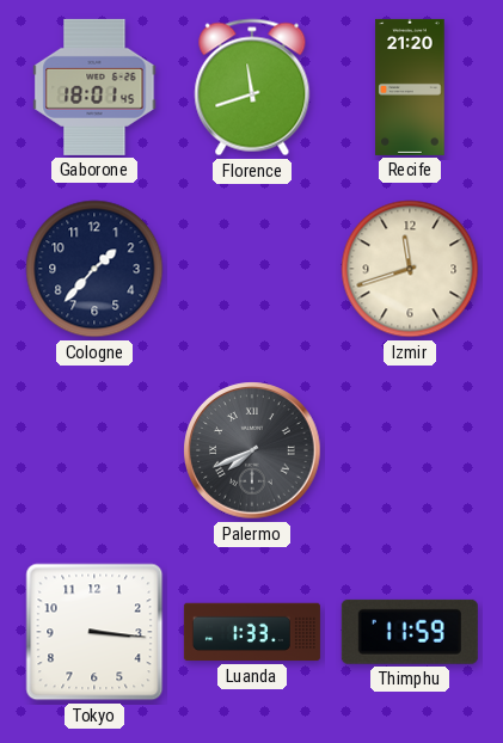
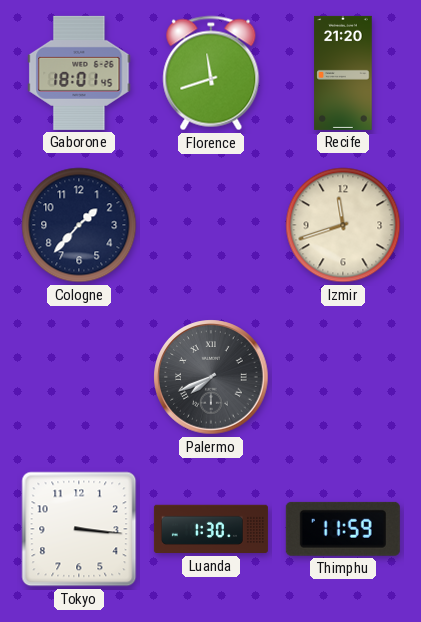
Luanda: 1:33 -> 1:30
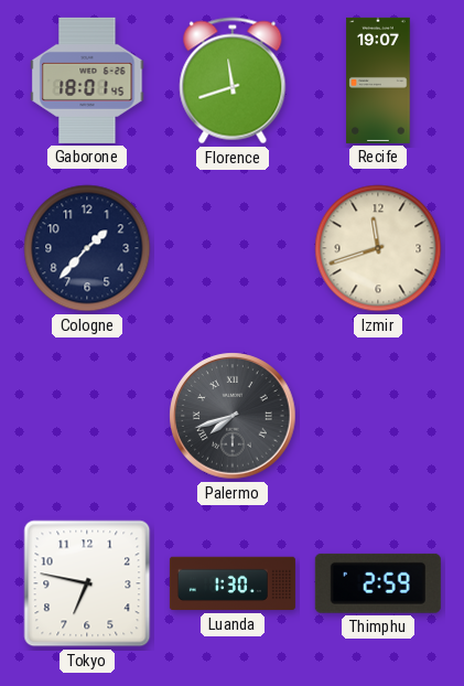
Recife: 21:20 -> 19:07
Palermo: 7:41 -> 7:42
Tokyo: 3:16 -> 6:47
Thimphu: 11:59 -> 2:59
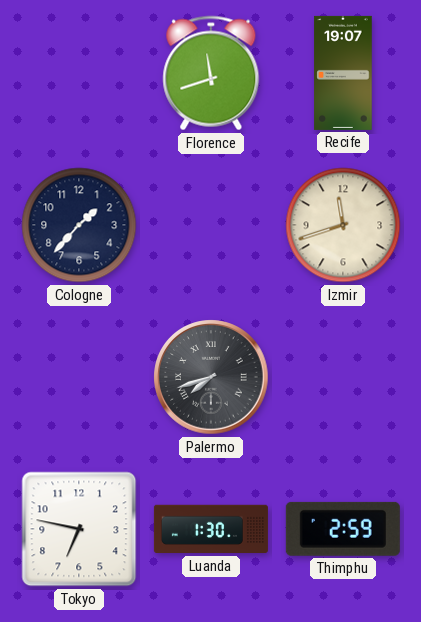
Gaborone: 18:01 -> none
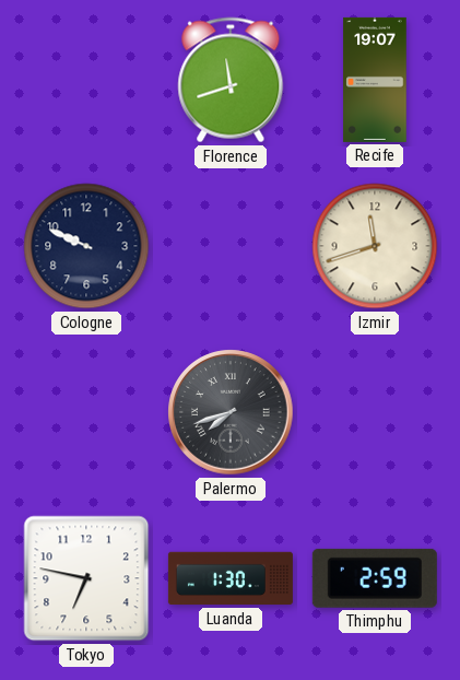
Cologne: 1:37 -> 9:49
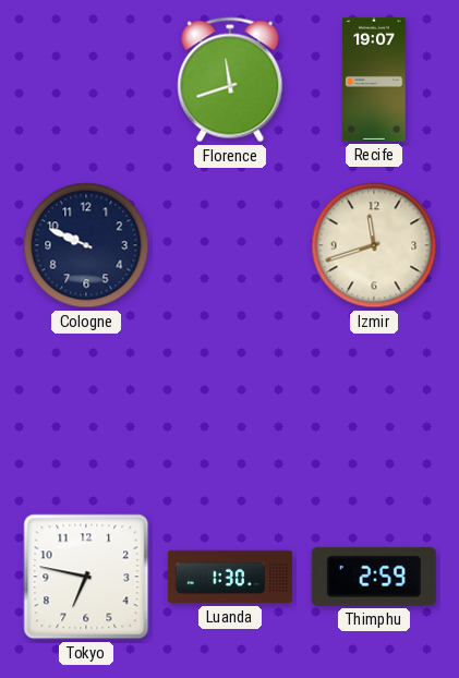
Palermo: 7:42 -> none
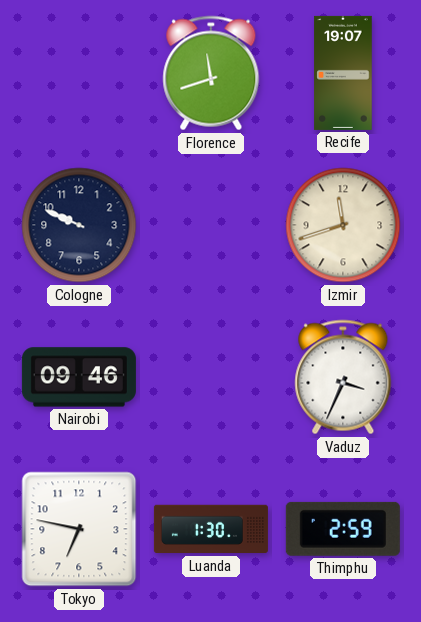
Nairobi: none -> 09:46
Vaduz: none -> 3:34
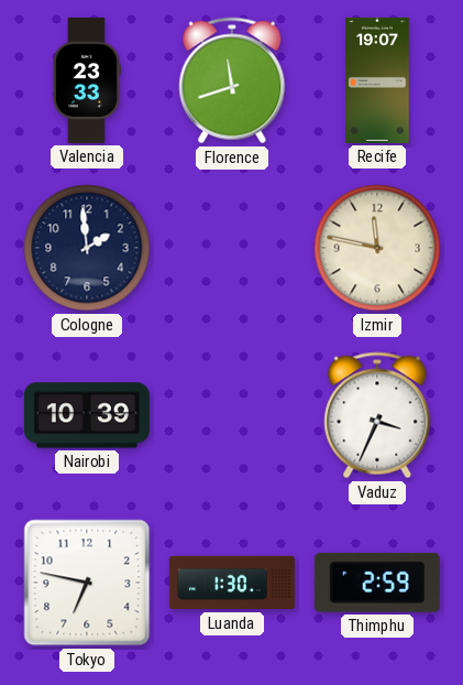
Valencia: none -> 23:33
Cologne: 9:49 -> 1:59
Izmir: 11:42 -> 11:47
Nairobi: 09:46 -> 10:39
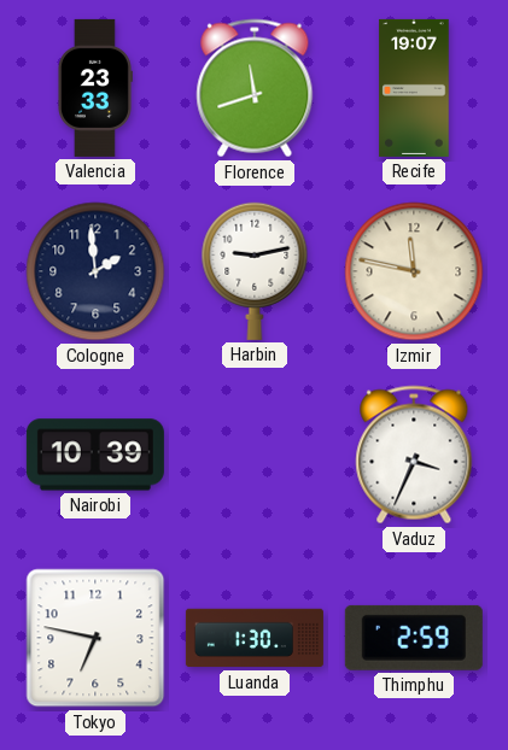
Harbin: none -> 9:13
